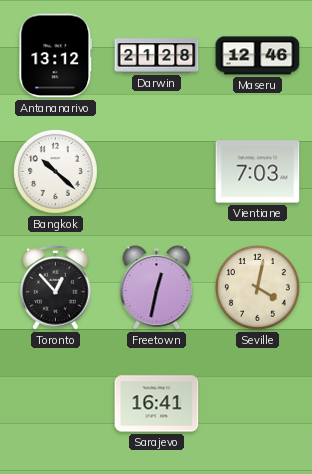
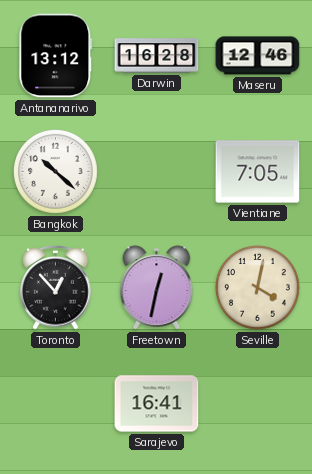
Darwin: 21:28 -> 16:28
Vientiane: 7:03 -> 7:05
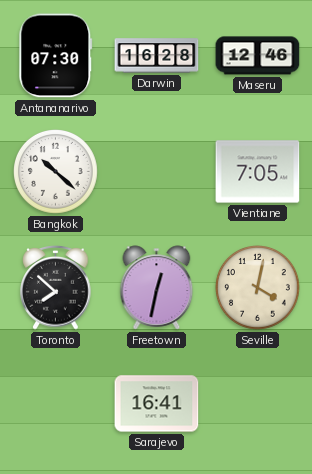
Antananarivo: 13:12 -> 07:30
Toronto: 12:53 -> 7:52
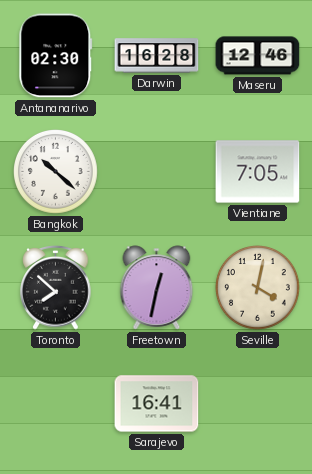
Antananarivo: 07:30 -> 02:30
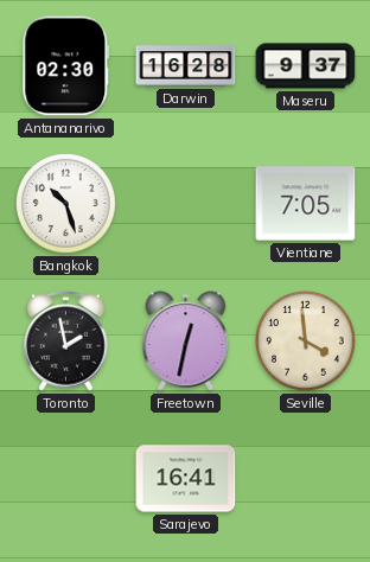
Maseru: 12:46 -> 9:37
Bangkok: 10:22 -> 10:27
Toronto: 7:52 -> 1:58
Seville: 4:02 -> 3:59
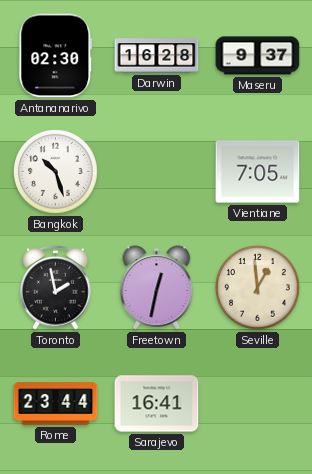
Seville: 3:59 -> 12:59
Rome: none -> 23:44
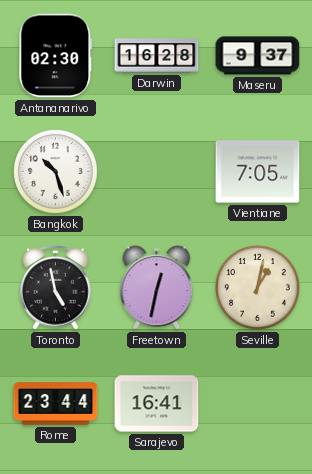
Toronto: 1:58 -> 4:58
Seville: 12:59 -> 1:02
